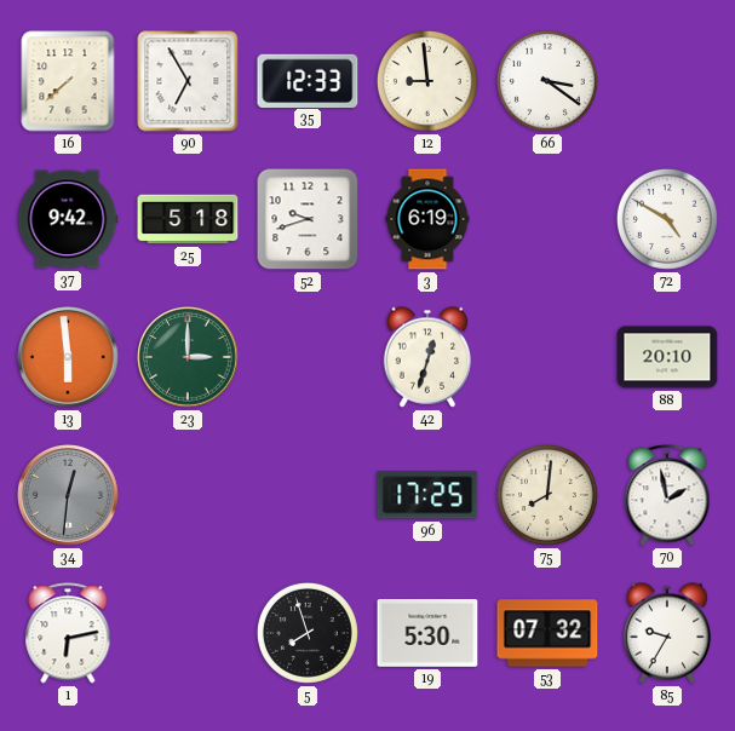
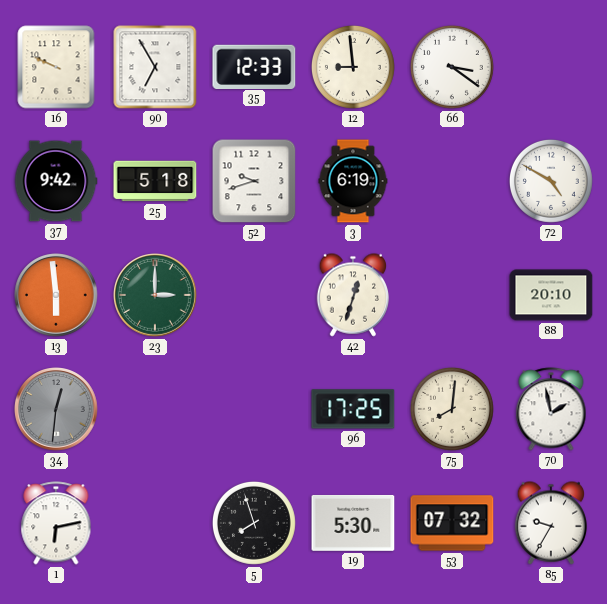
16: 7:38 -> 9:49
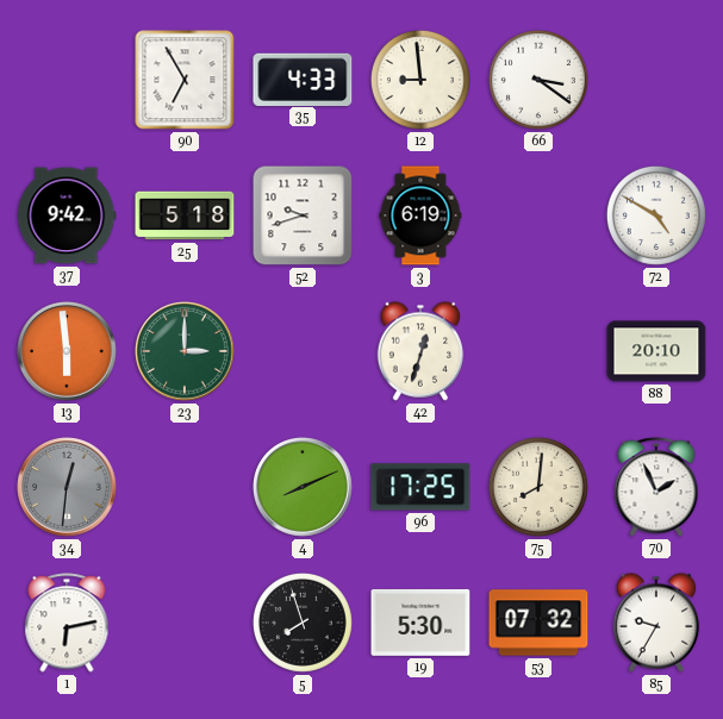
16: 9:49 -> none
35: 12:33 -> 4:33
4: none -> 8:11
70: 1:58 -> 1:56
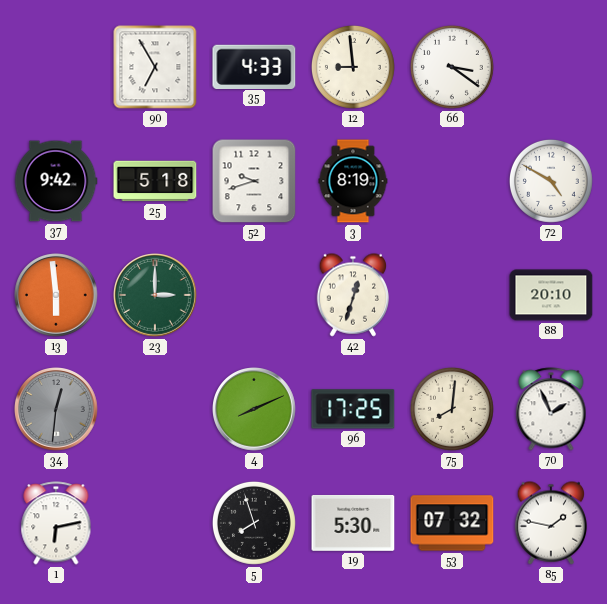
3: 6:19 -> 8:19
85: 9:35 -> 1:47
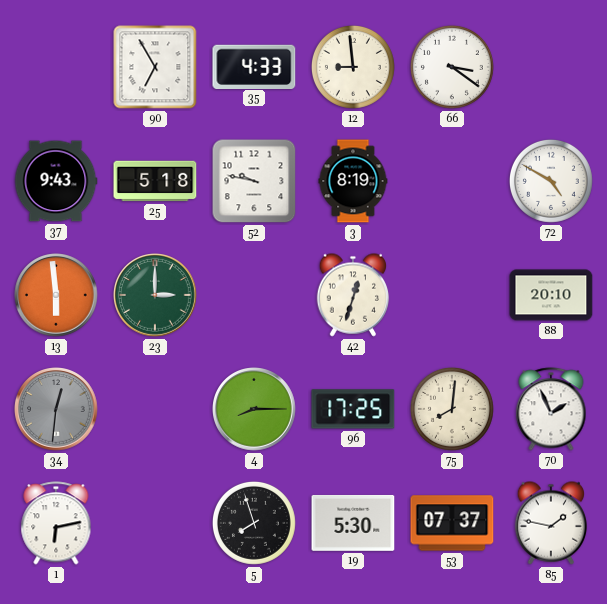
37: 9:42 -> 9:43
52: 9:42 -> 9:47
4: 8:11 -> 8:15
53: 07:32 -> 07:37
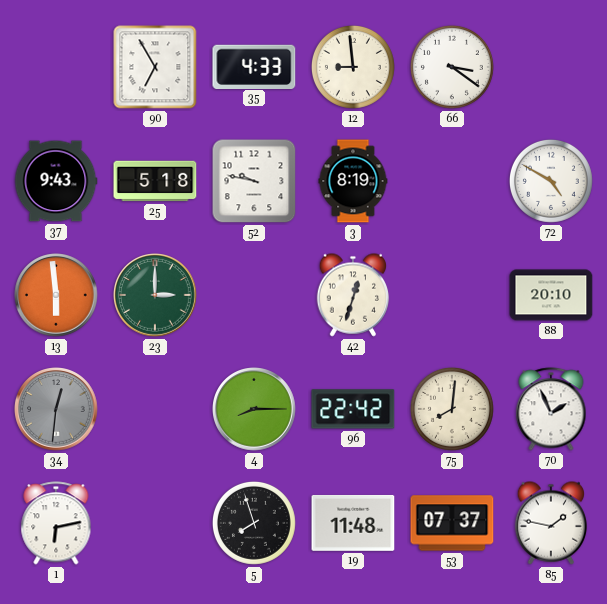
96: 17:25 -> 22:42
19: 5:30 -> 11:48
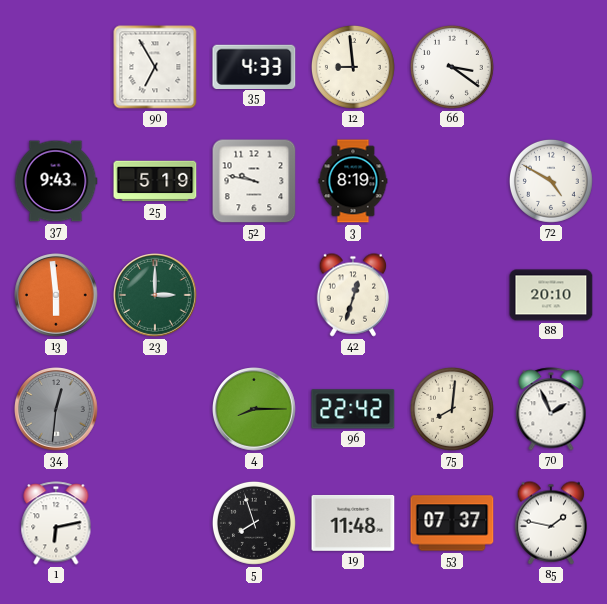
25: 5:18 -> 5:19
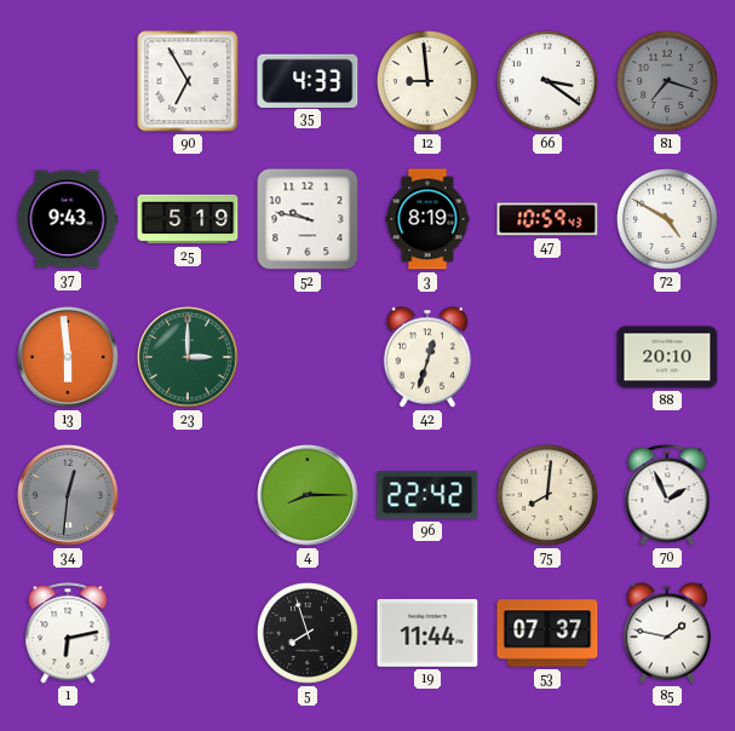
81: none -> 7:18
47: none -> 10:59
19: 11:48 -> 11:44
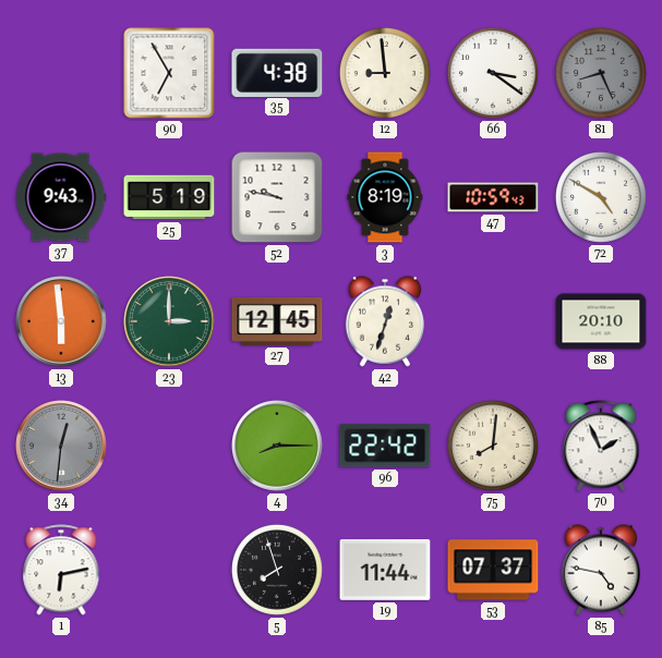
35: 4:33 -> 4:38
81: 7:18 -> 8:26
27: none -> 12:45
85: 1:47 -> 4:47
